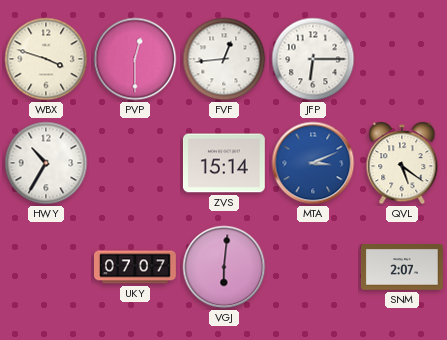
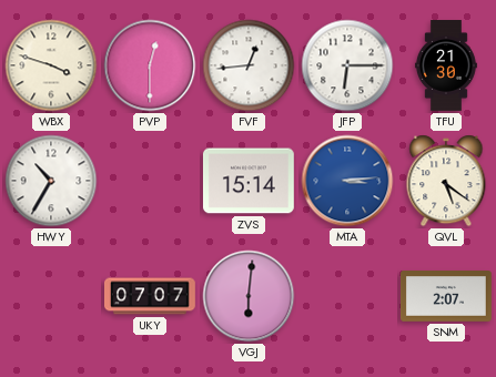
TFU: none -> 21:30
MTA: 3:11 -> 3:14
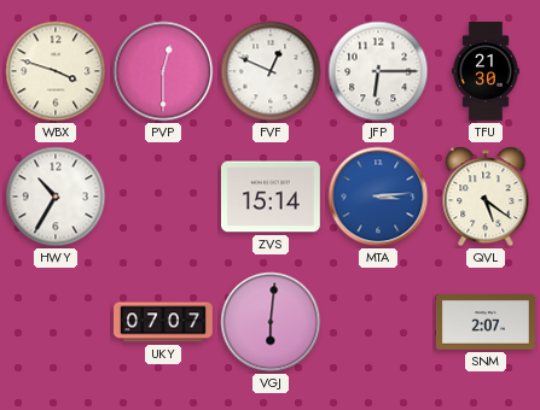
FVF: 12:44 -> 12:49
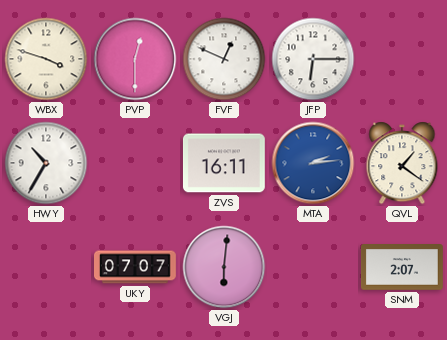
TFU: 21:30 -> none
ZVS: 15:14 -> 16:11
MTA: 3:14 -> 2:14
QVL: 5:21 -> 1:21
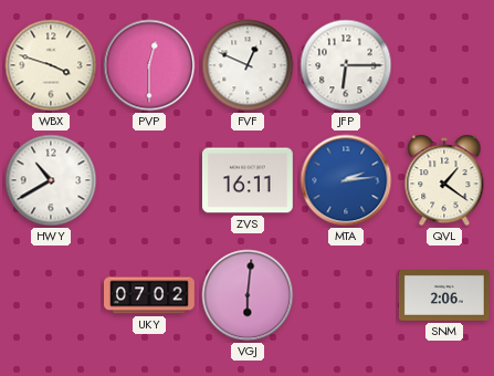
HWY: 10:35 -> 10:40
UKY: 07:07 -> 07:02
SNM: 2:07 -> 2:06
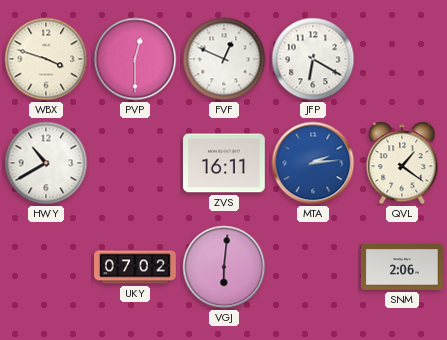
JFP: 6:15 -> 6:20
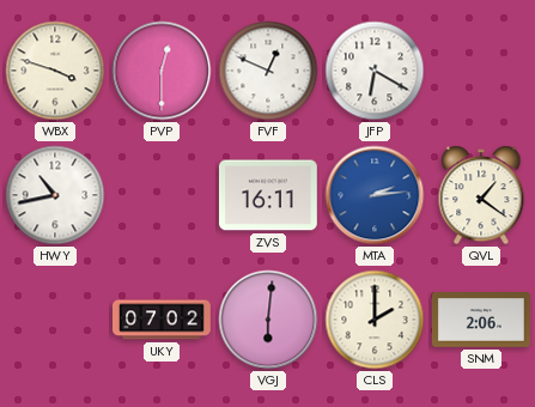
HWY: 10:40 -> 10:43
CLS: none -> 2:00
